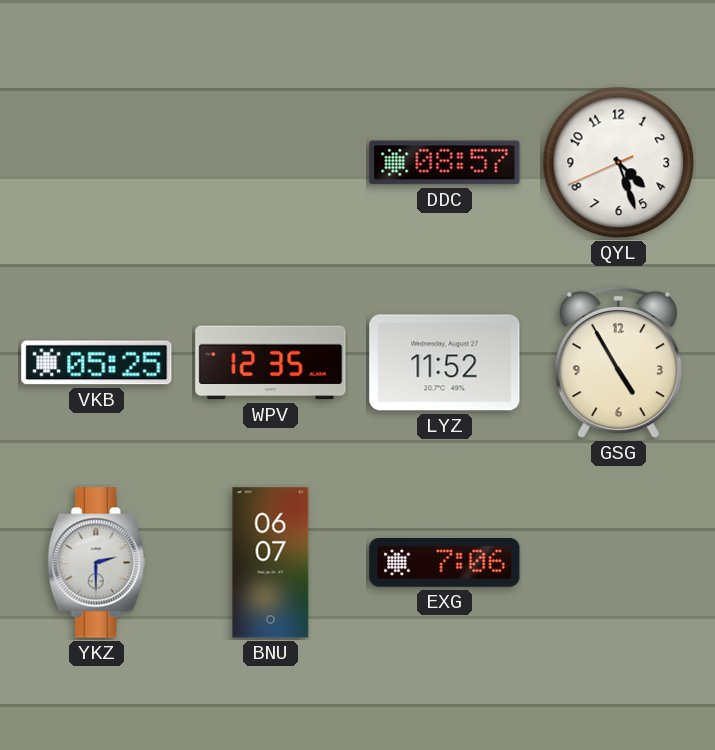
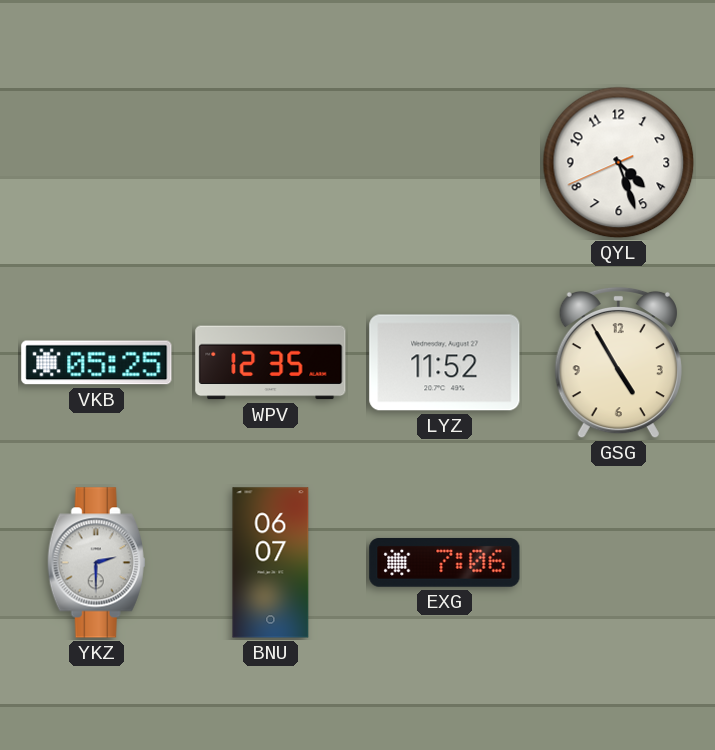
DDC: 08:57 -> none
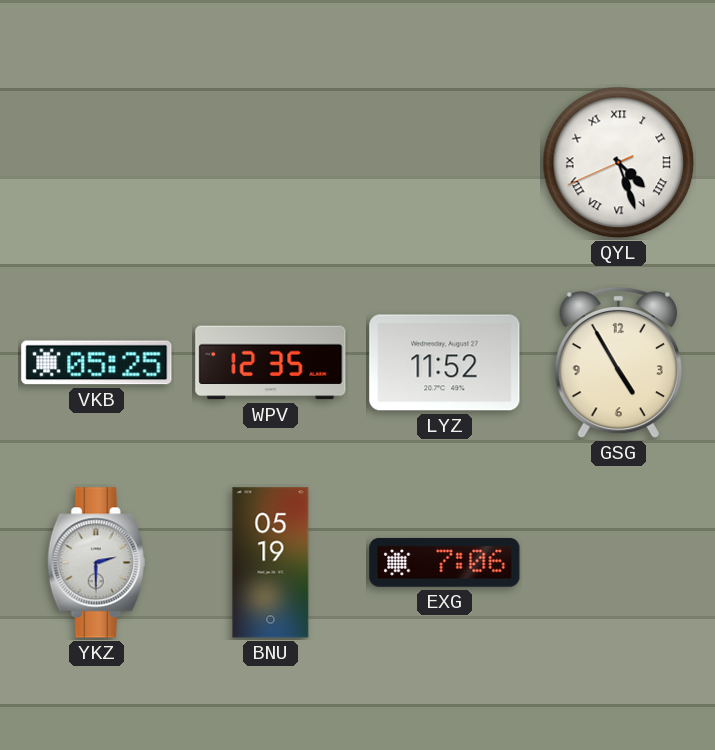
QYL numerals: Arabic -> Roman
BNU: 06:07 -> 05:19
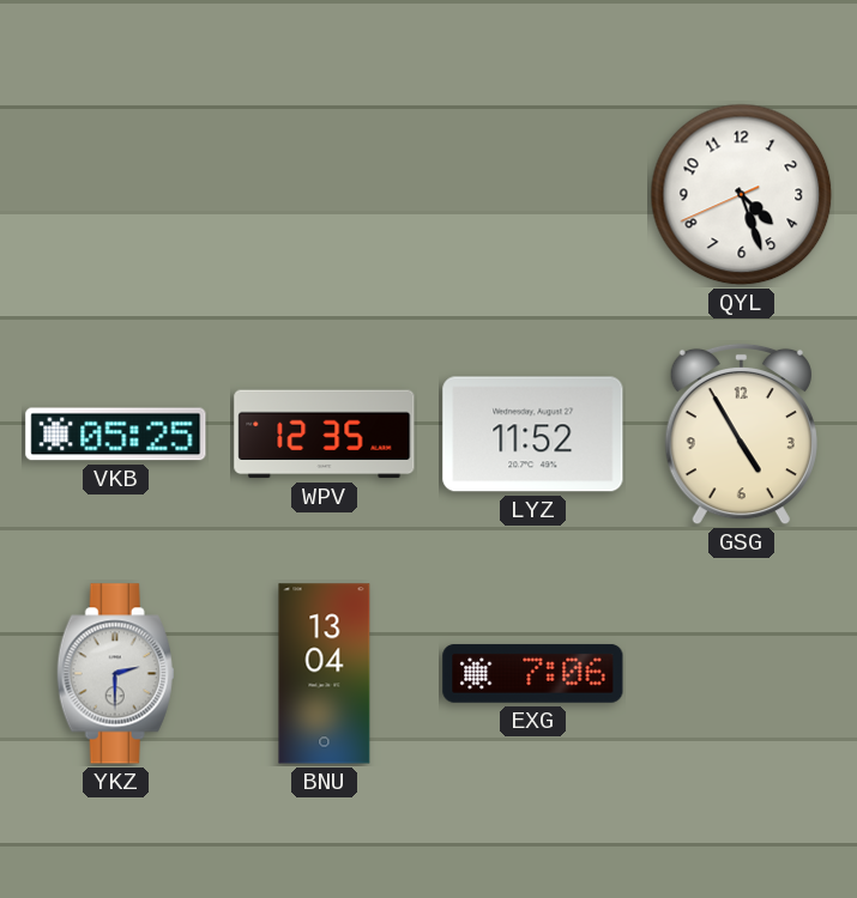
QYL numerals: Roman -> Arabic
BNU: 05:19 -> 13:04
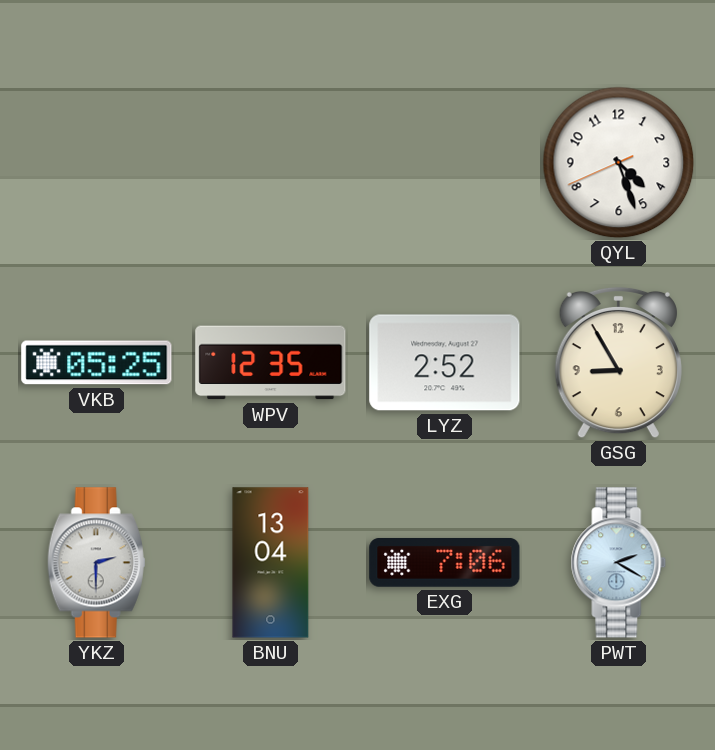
LYZ: 11:52 -> 2:52
GSG: 4:55 -> 8:55
PWT: none -> 2:20
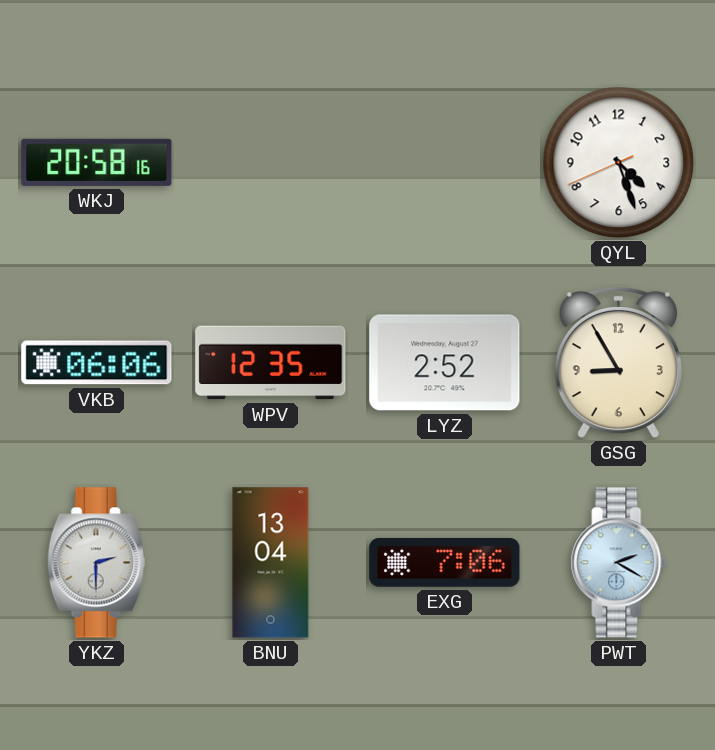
WKJ: none -> 20:58
VKB: 05:25 -> 06:06
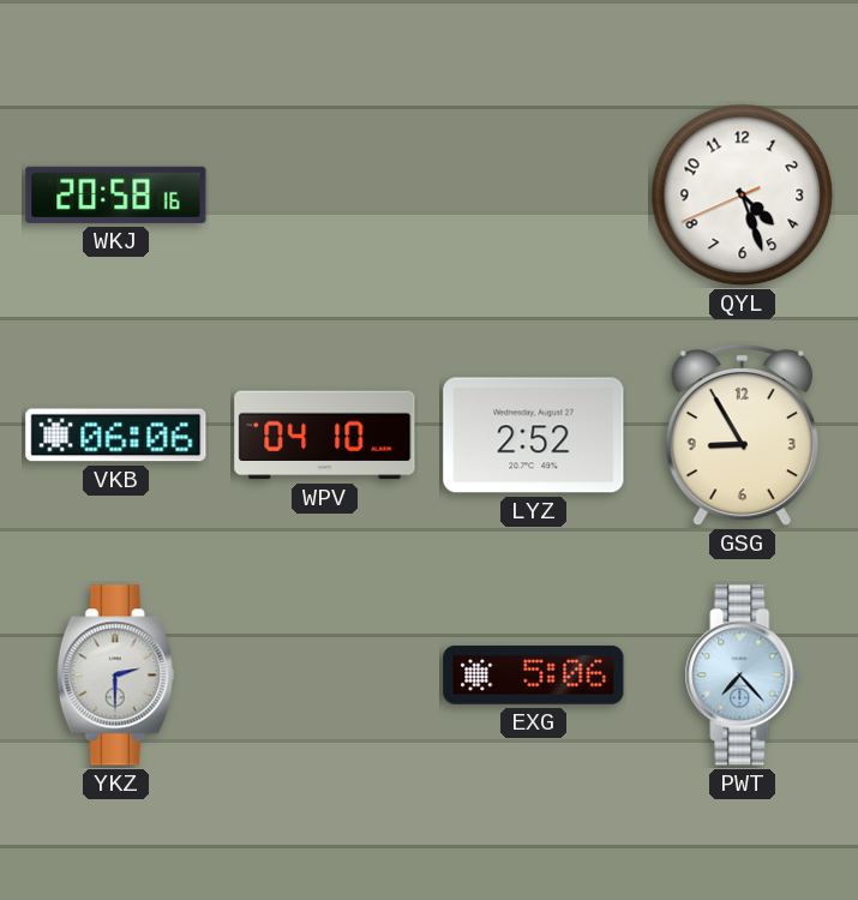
WPV: 12:35 -> 04:10
BNU: 13:04 -> none
EXG: 7:06 -> 5:06
PWT: 2:20 -> 7:23
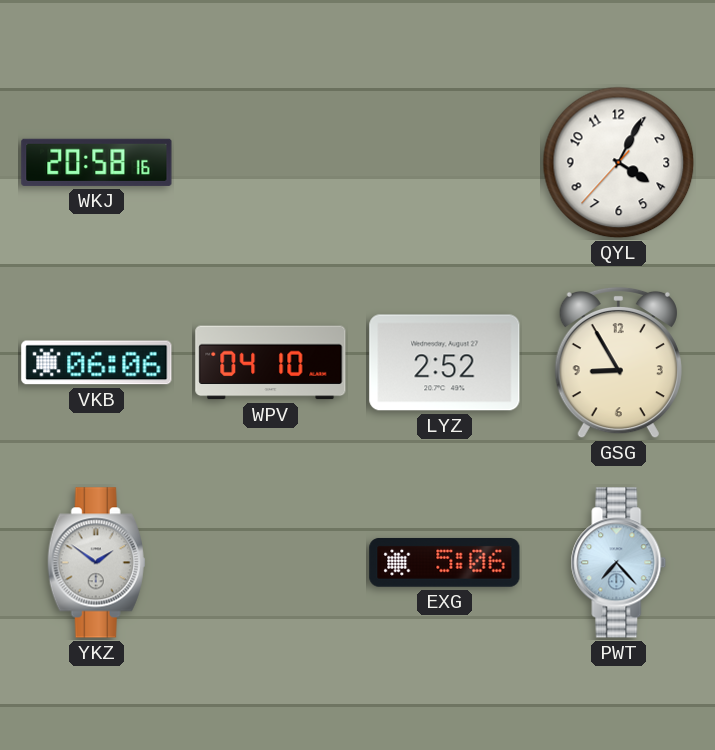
QYL: 4:26 -> 4:04
YKZ: 2:30 -> 1:51
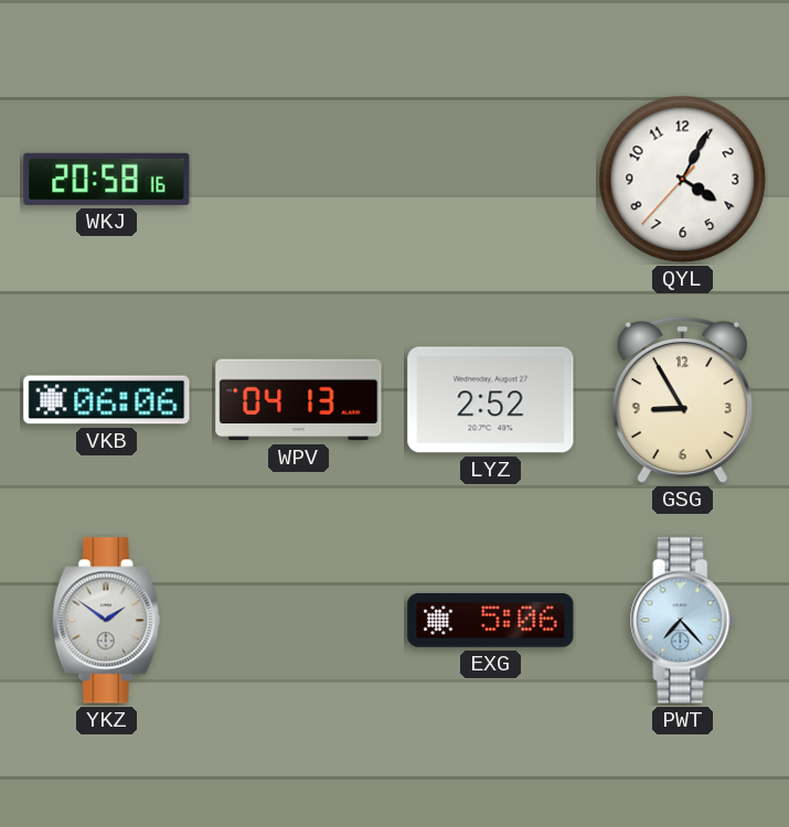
WPV: 04:10 -> 04:13
